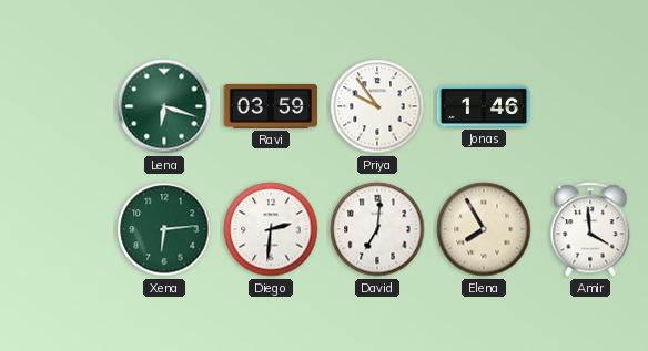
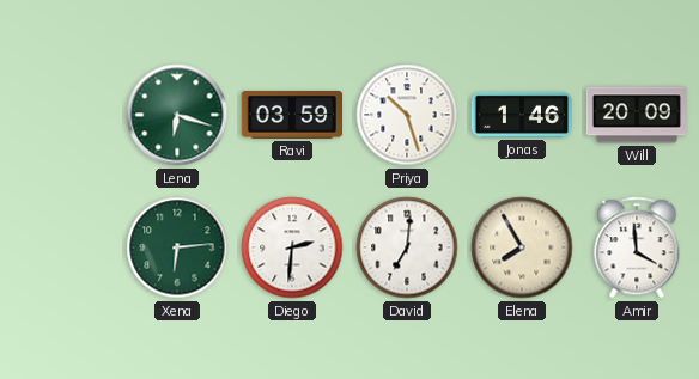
Priya: 9:54 -> 10:27
Will: none -> 20:09
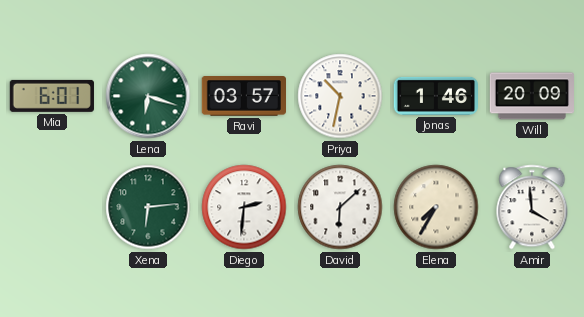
Mia: none -> 6:01
Ravi: 03:59 -> 03:57
Priya: 10:27 -> 10:32
David: 7:01 -> 6:08
Elena: 7:55 -> 7:35
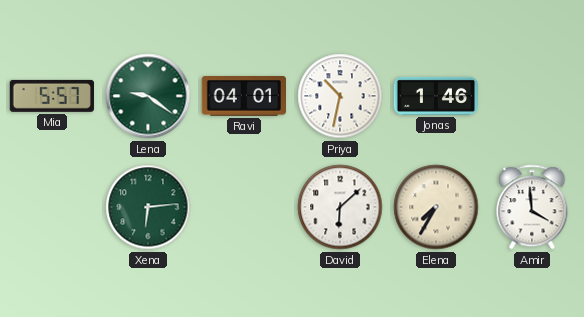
Mia: 6:01 -> 5:57
Lena: 6:18 -> 9:21
Ravi: 03:57 -> 04:01
Will: 20:09 -> none
Diego: 2:31 -> none
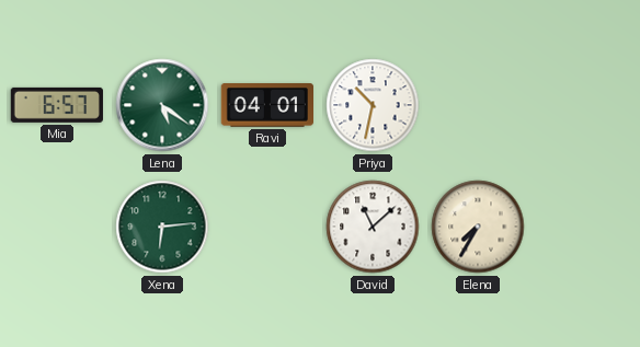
Mia: 5:57 -> 6:57
Lena: 9:21 -> 5:21
Jonas: 1:46 -> none
David: 6:08 -> 11:08
Amir: 3:59 -> none
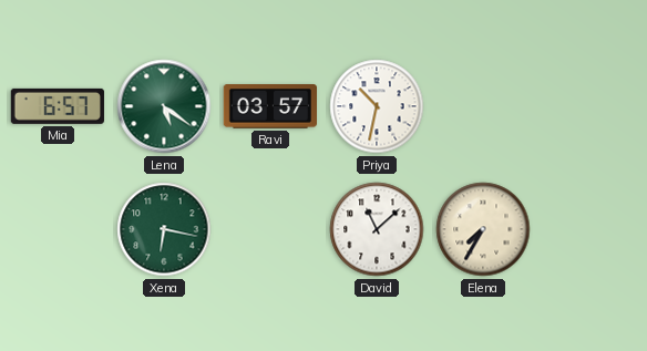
Ravi: 04:01 -> 03:57
Xena: 6:14 -> 6:17
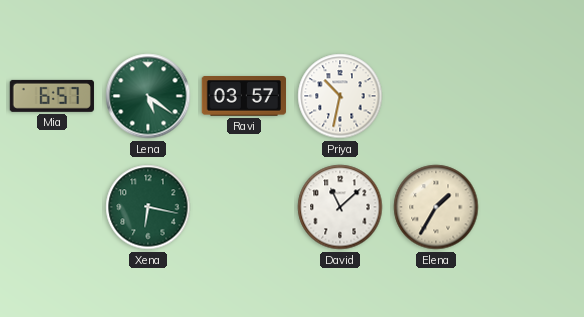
Elena: 7:35 -> 1:35
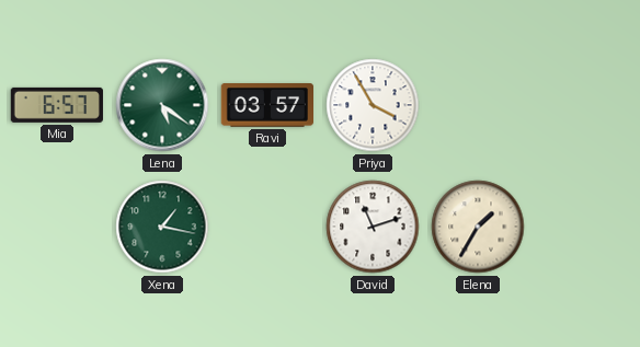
Priya: 10:32 -> 3:55
Xena: 6:17 -> 1:17
David: 11:08 -> 11:12
